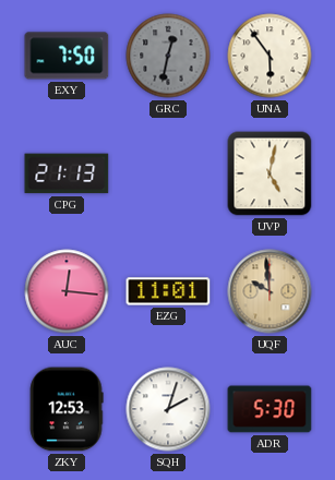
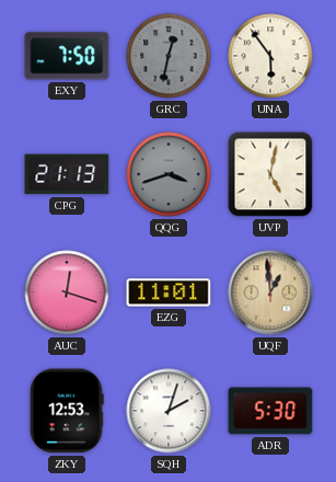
QQG: none -> 3:42
AUC: 12:16 -> 12:18
UQF: 9:59 -> 12:59
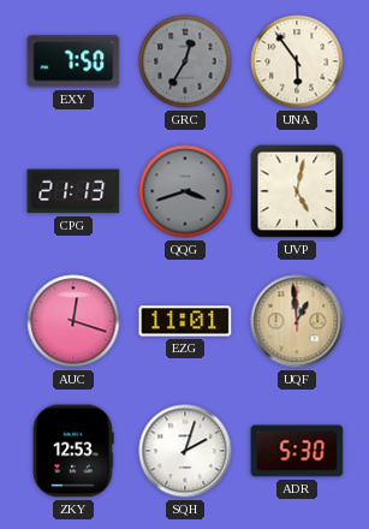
GRC: 12:32 -> 12:35
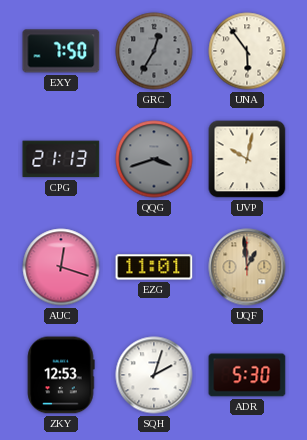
UVP: 5:02 -> 10:02
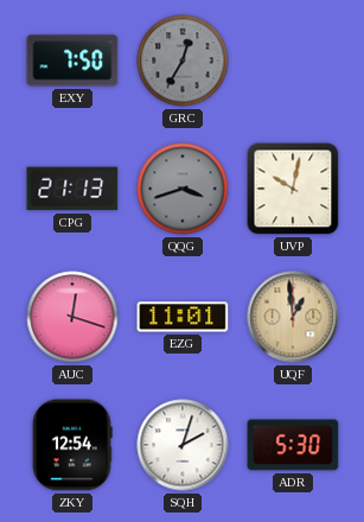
UNA: 5:54 -> none
ZKY: 12:53 -> 12:54
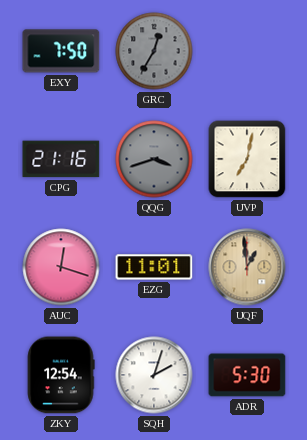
CPG: 21:13 -> 21:16
UVP: 10:02 -> 7:02
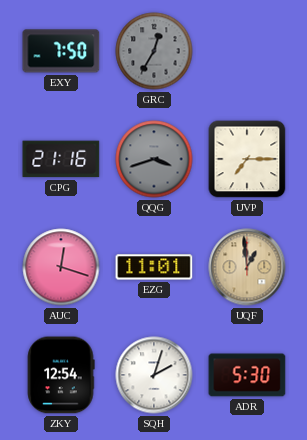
UVP: 7:02 -> 7:15
